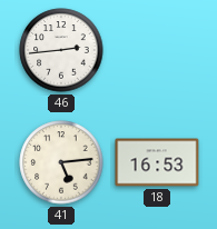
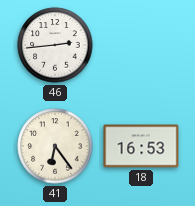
41: 5:14 -> 6:24
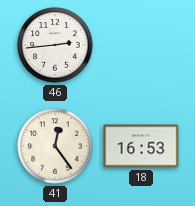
41: 6:24 -> 12:24
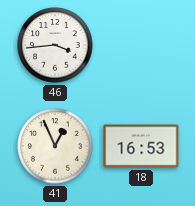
46: 2:44 -> 3:44
41: 12:24 -> 12:56
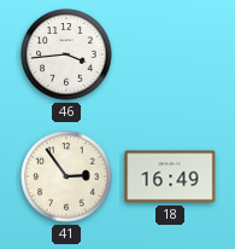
41: 12:56 -> 2:54
18: 16:53 -> 16:49
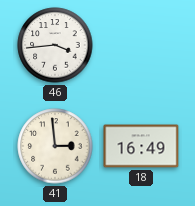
41: 2:54 -> 2:59
